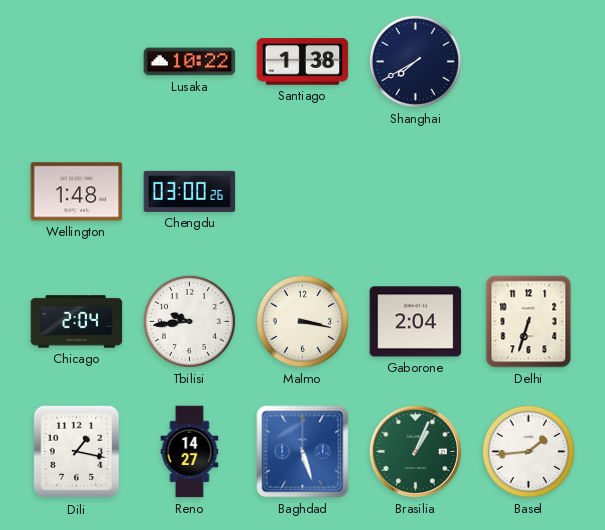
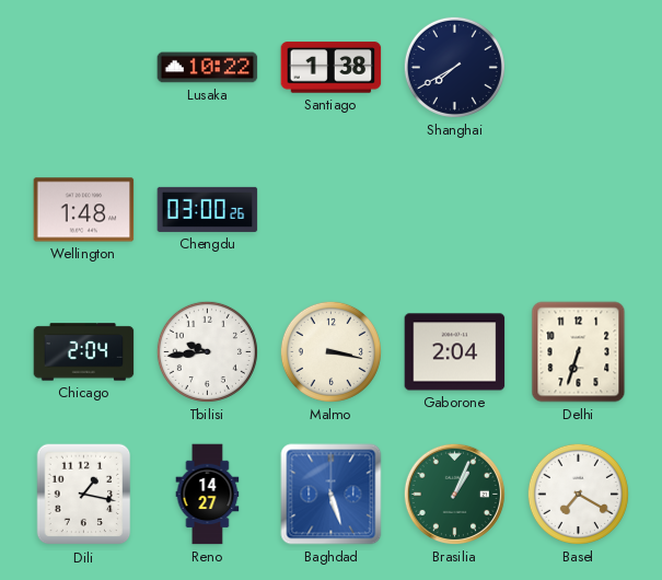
Basel: 1:44 -> 7:20
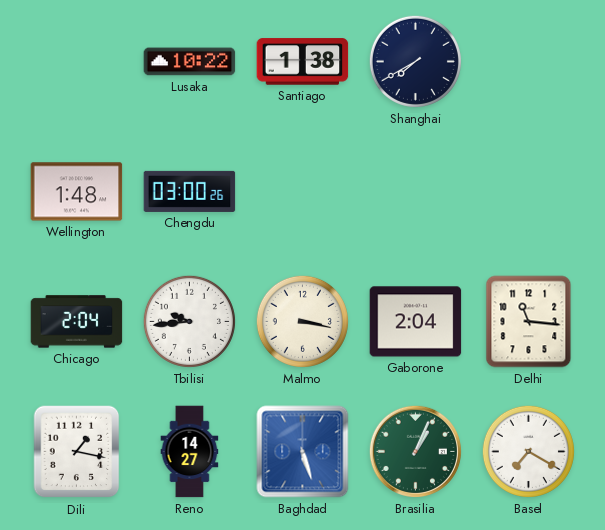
Delhi: 6:33 -> 11:16
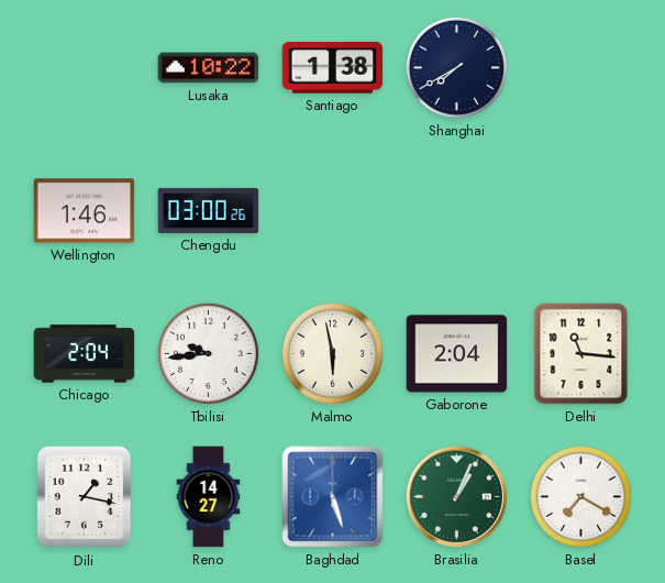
Wellington: 1:48 -> 1:46
Malmo: 3:17 -> 5:58
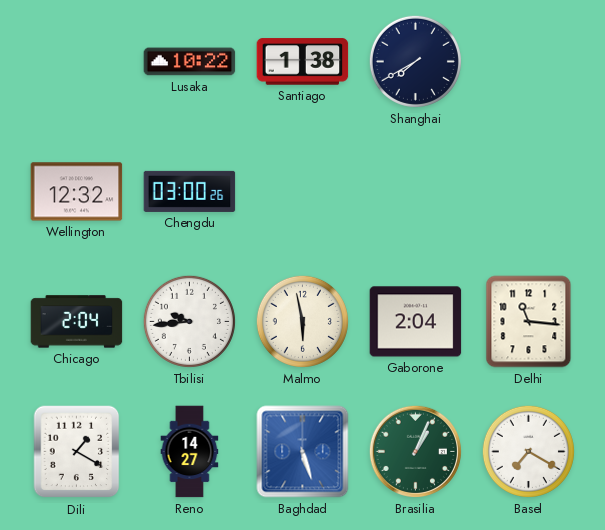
Wellington: 1:46 -> 12:32
Dili: 1:17 -> 1:20
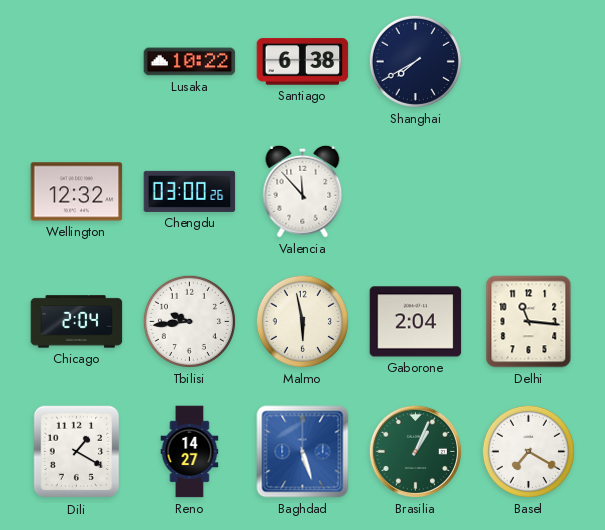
Santiago: 1:38 -> 6:38
Valencia: none -> 11:53
